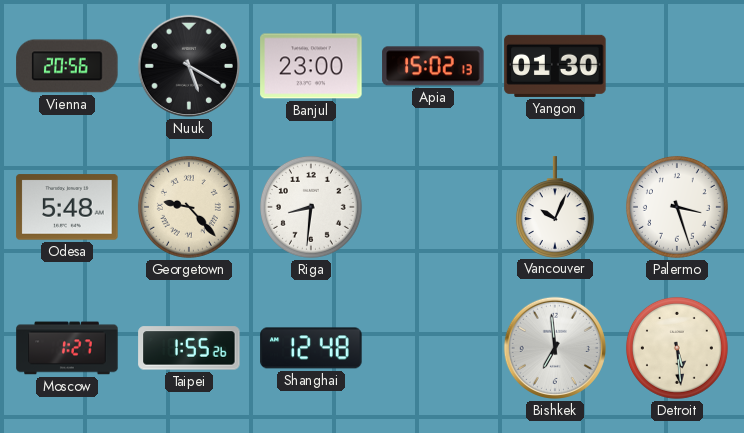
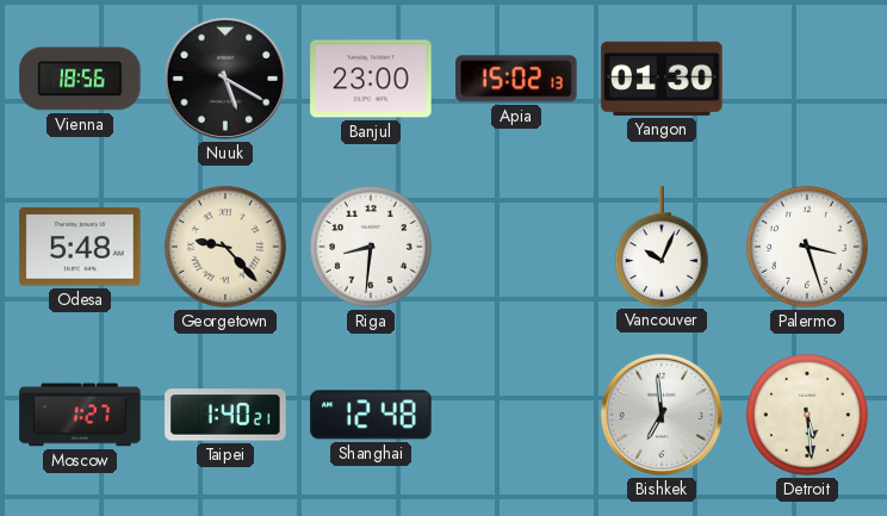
Vienna: 20:56 -> 18:56
Taipei: 1:55 -> 1:40
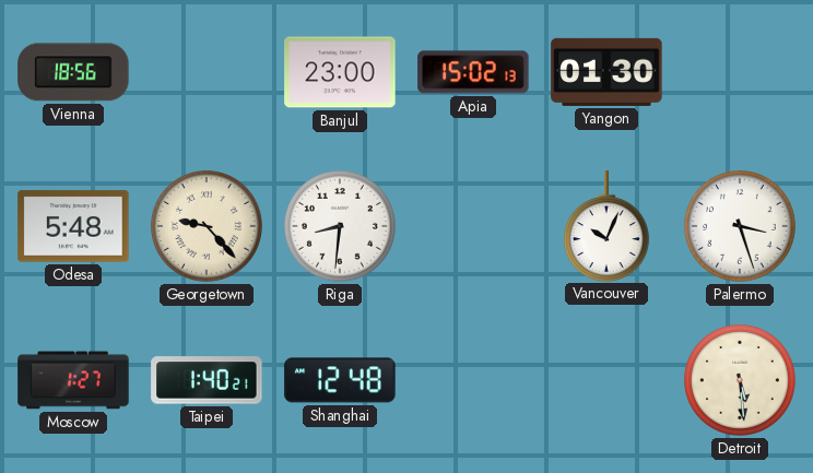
Nuuk: 5:20 -> none
Bishkek: 6:59 -> none
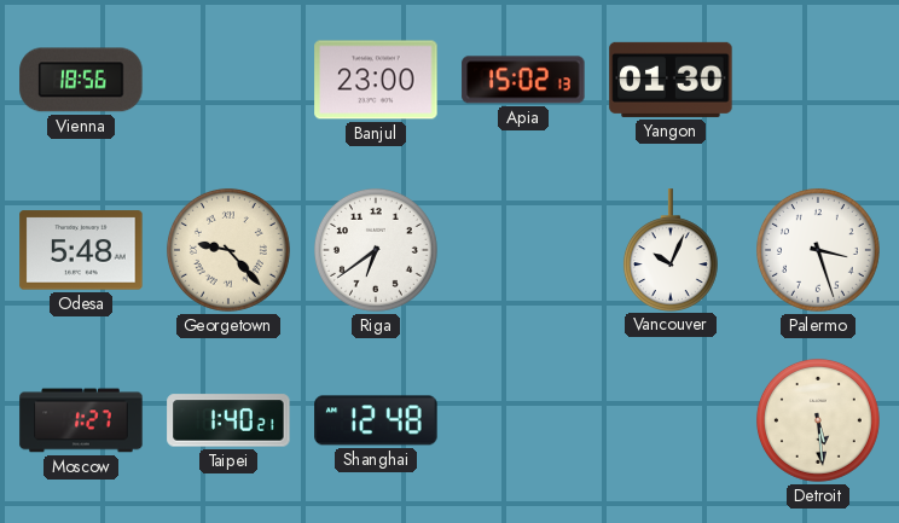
Riga: 8:31 -> 6:39
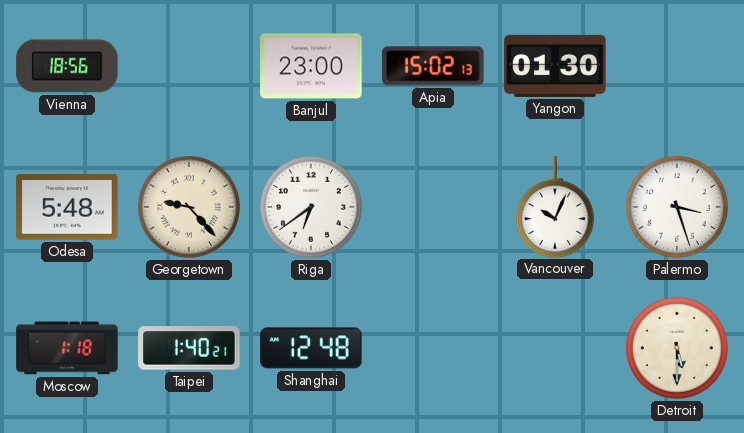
Moscow: 1:27 -> 1:18
Detroit: 5:29 -> 5:30
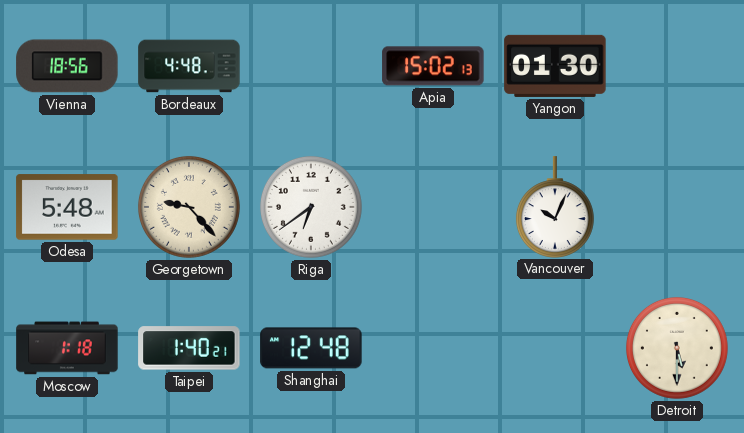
Bordeaux: none -> 4:48
Banjul: 23:00 -> none
Palermo: 3:27 -> none
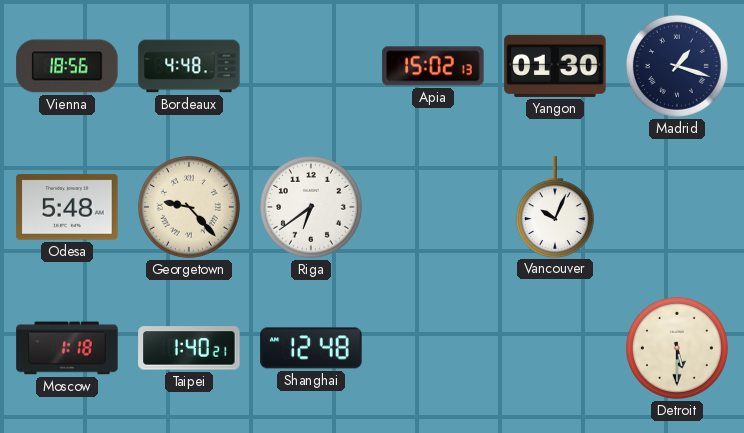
Madrid: none -> 1:18
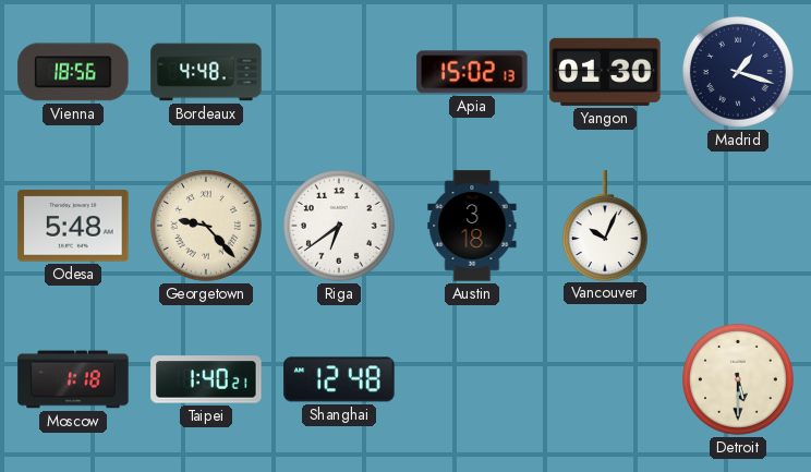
Austin: none -> 3:18
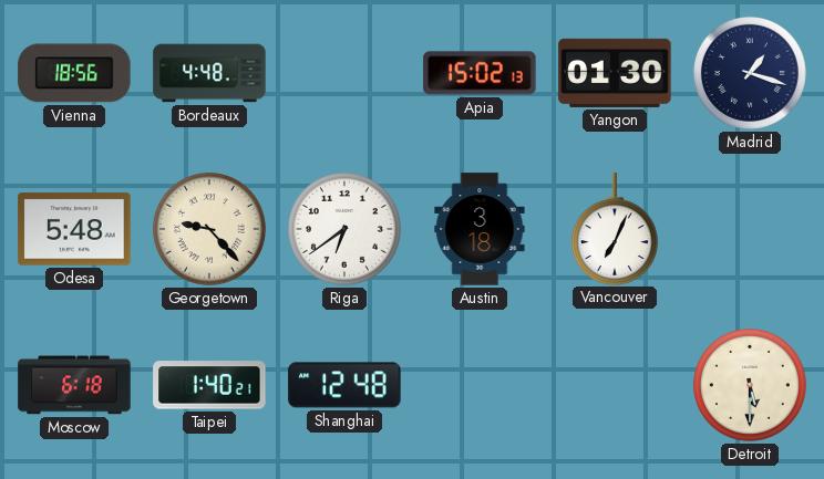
Vancouver: 10:04 -> 7:04
Moscow: 1:18 -> 6:18
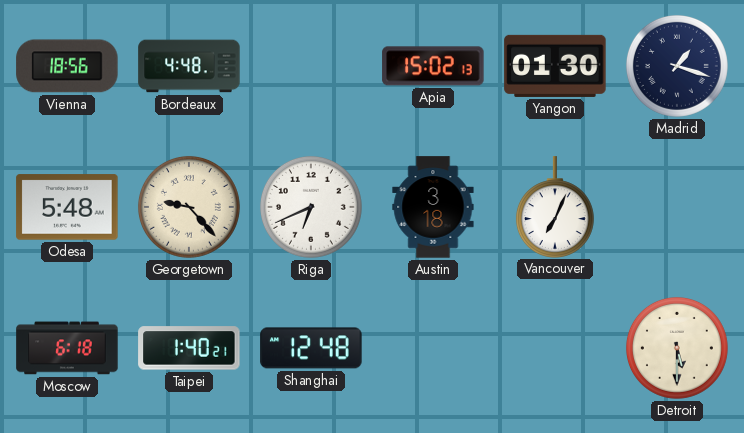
Riga: 6:39 -> 6:41
